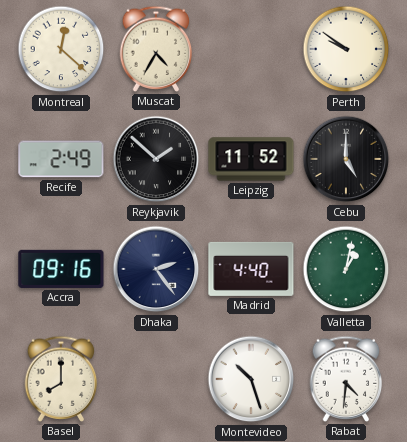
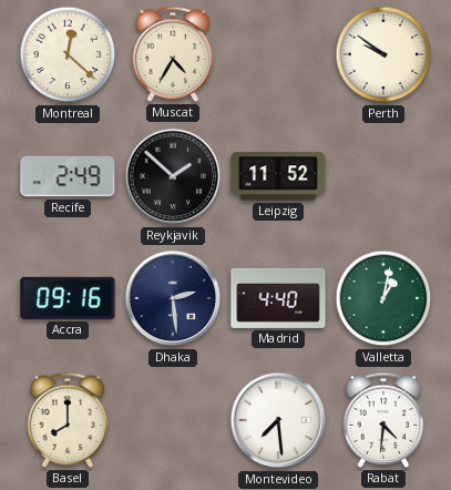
Cebu: 5:00 -> none
Dhaka: 2:24 -> 2:29
Montevideo: 10:27 -> 7:29
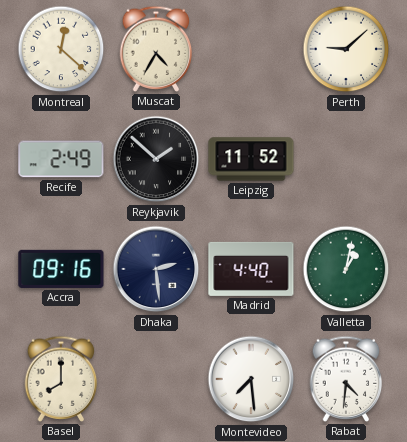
Perth: 9:51 -> 9:08
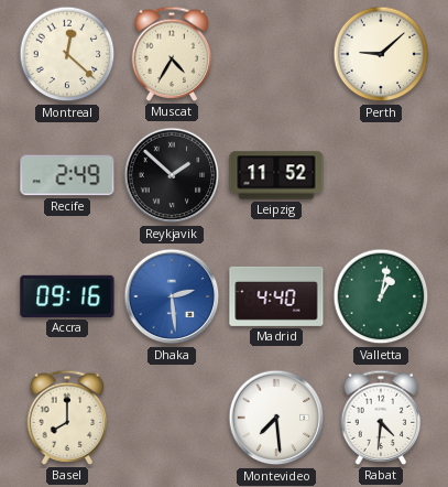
Dhaka dial: navy -> blue
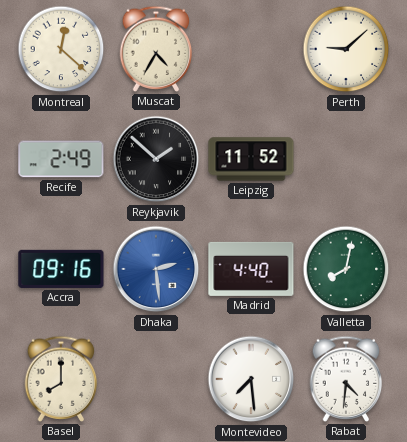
Valletta: 1:02 -> 8:02
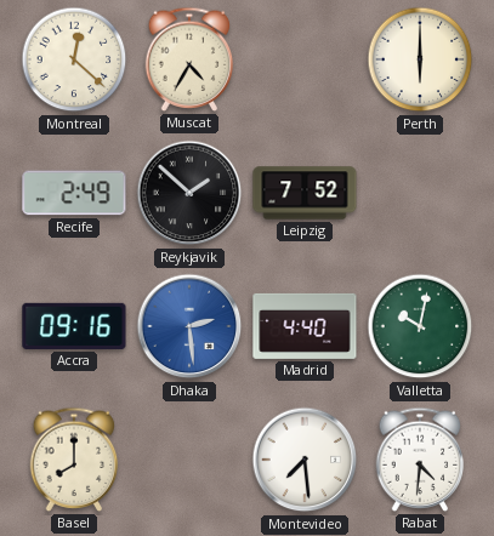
Perth: 9:08 -> 6:00
Leipzig: 11:52 -> 7:52
Valletta: 8:02 -> 10:02
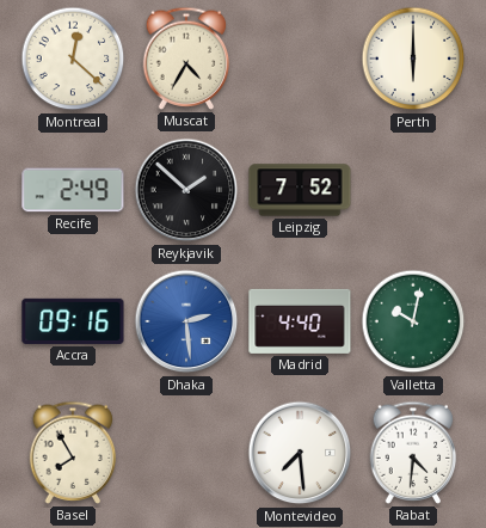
Basel: 8:00 -> 7:55
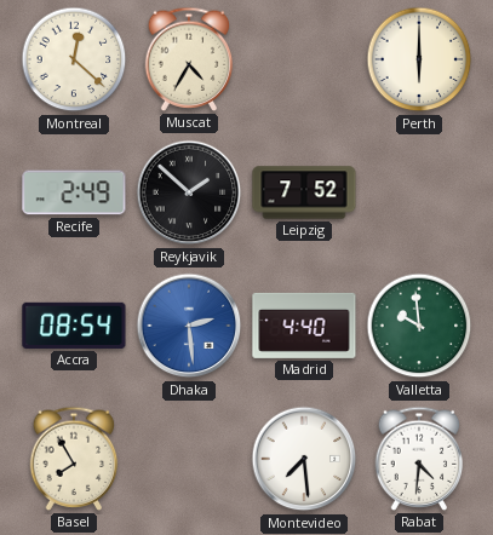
Accra: 09:16 -> 08:54
Valletta: 10:02 -> 9:59
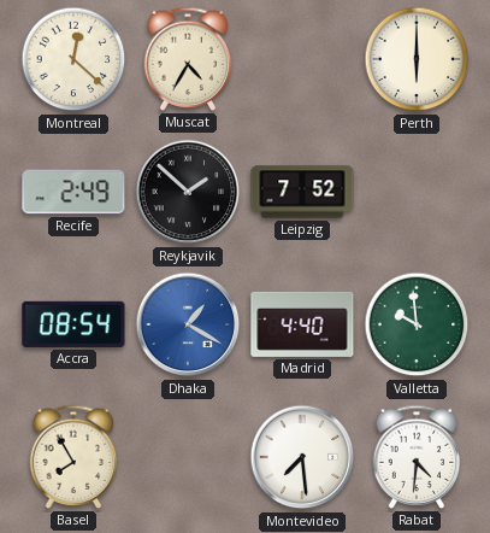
Dhaka: 2:29 -> 1:20
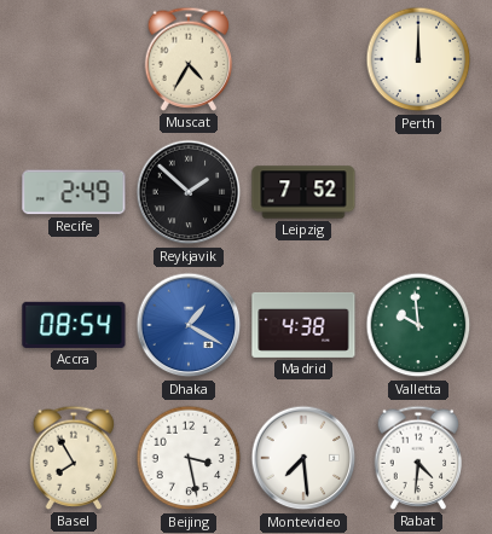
Montreal: 12:22 -> none
Perth: 6:00 -> 12:00
Madrid: 4:40 -> 4:38
Beijing: none -> 3:28
